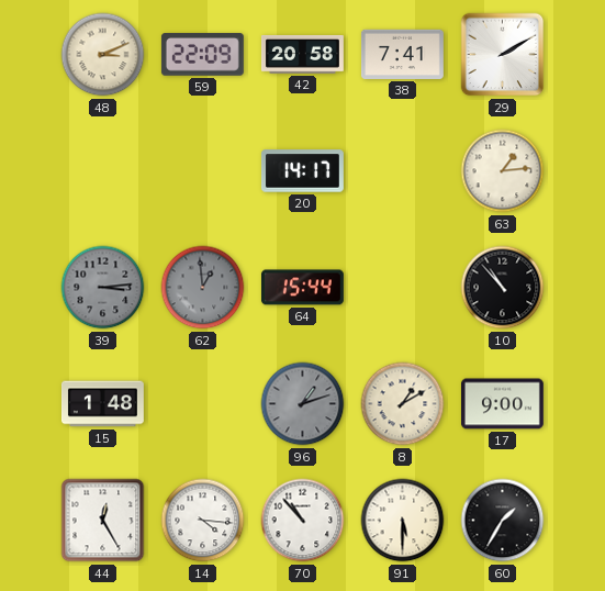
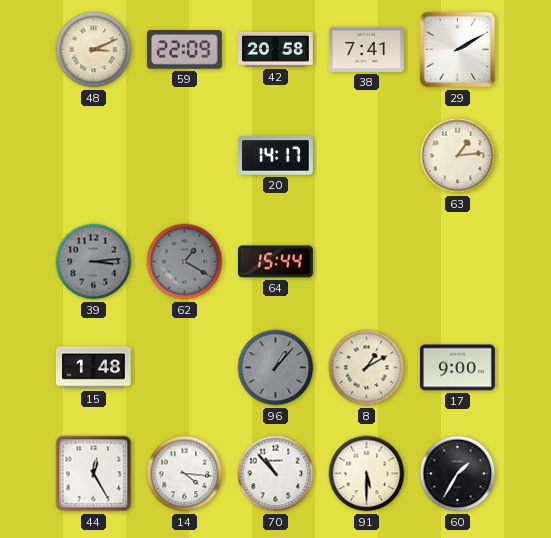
62: 12:59 -> 1:20
10: 10:53 -> none
96: 1:12 -> 1:07
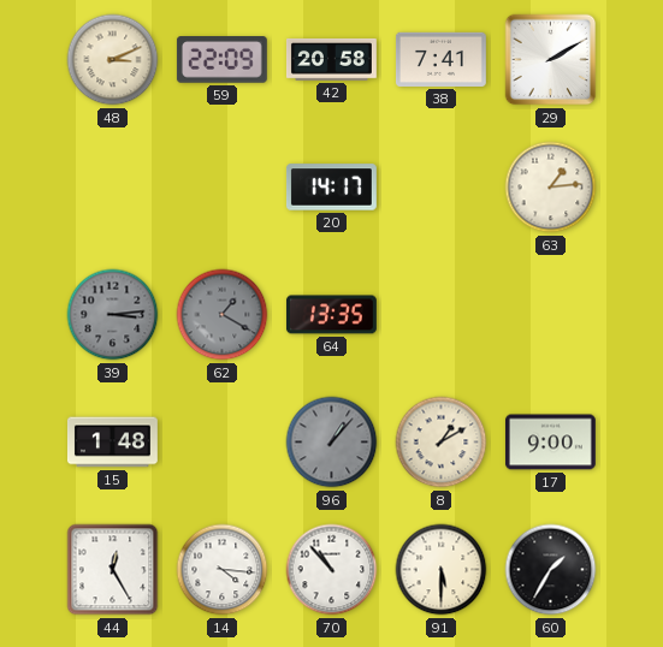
64: 15:44 -> 13:35
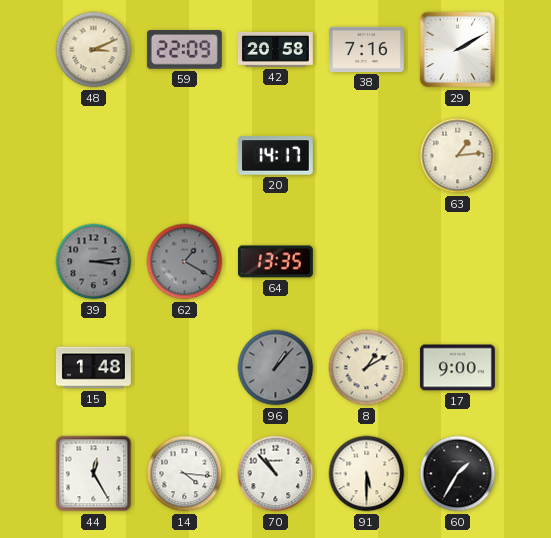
38: 7:41 -> 7:16
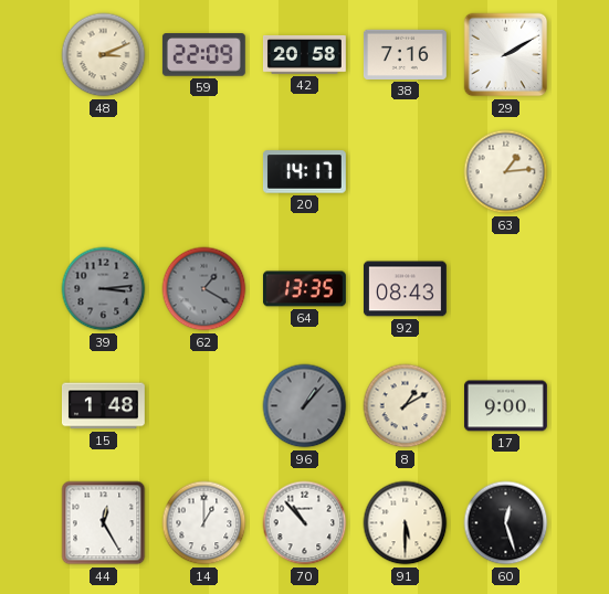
92: none -> 08:43
14: 4:16 -> 1:00
60: 1:35 -> 12:27
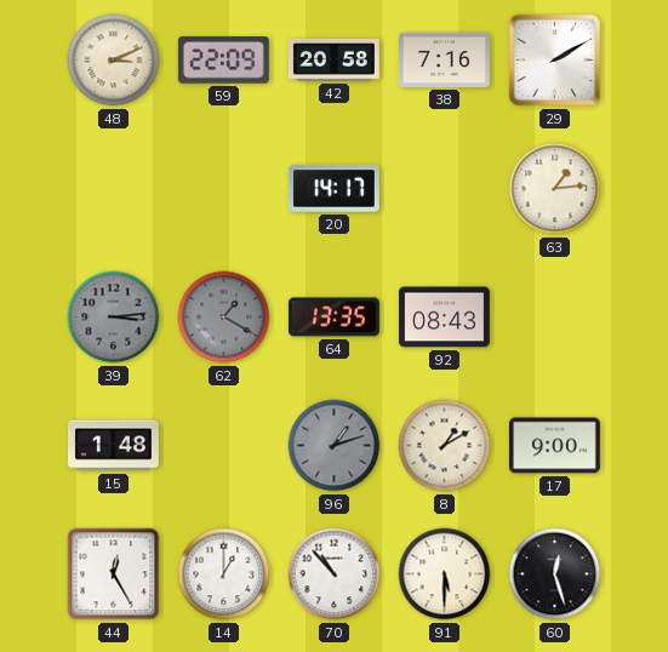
96: 1:07 -> 1:12
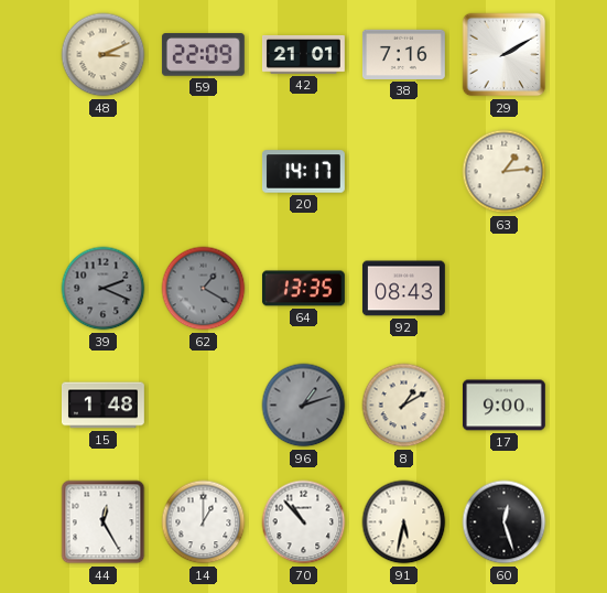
42: 20:58 -> 21:01
39: 3:14 -> 2:19
91: 5:30 -> 5:32
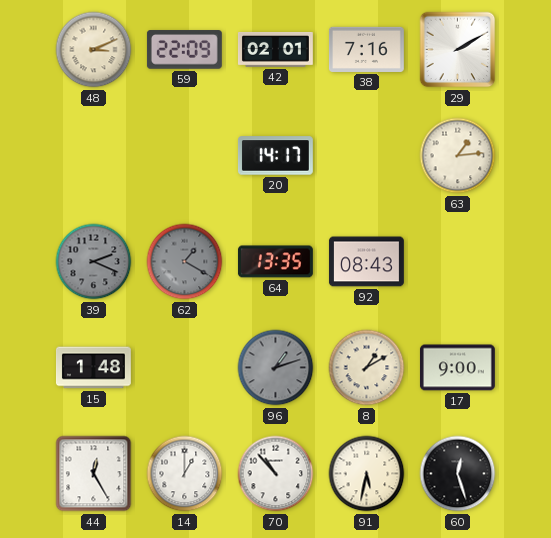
42: 21:01 -> 02:01
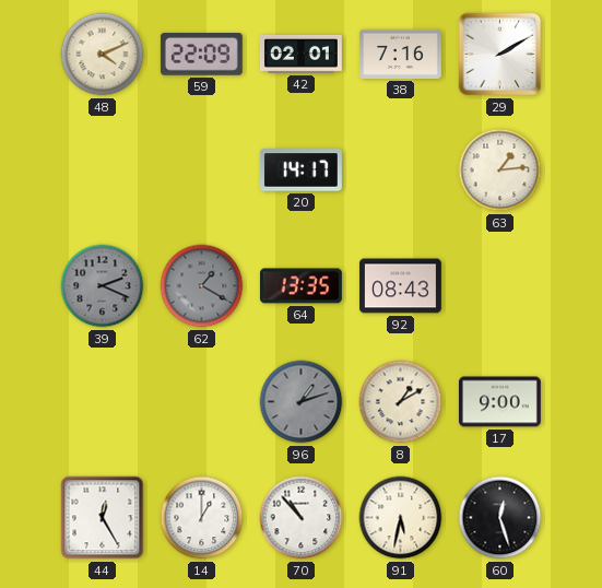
48: 3:11 -> 4:11
15: 1:48 -> none
